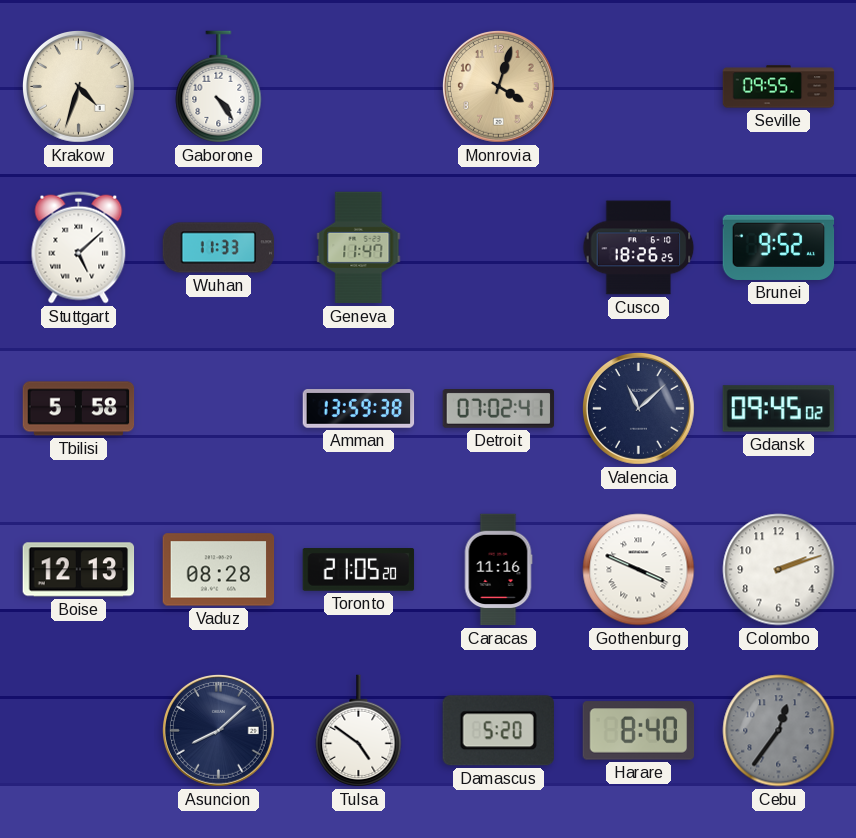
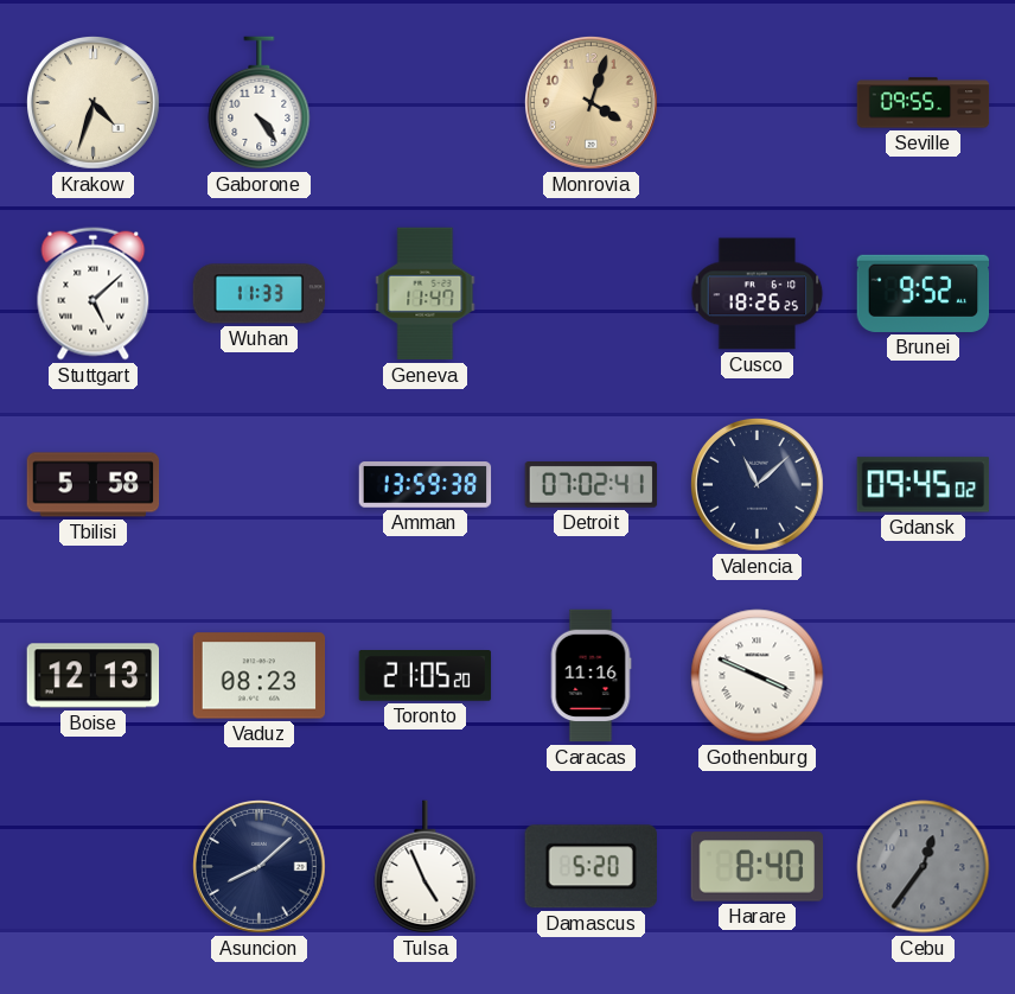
Vaduz: 08:28 -> 08:23
Colombo: 2:12 -> none
Tulsa: 4:51 -> 4:56
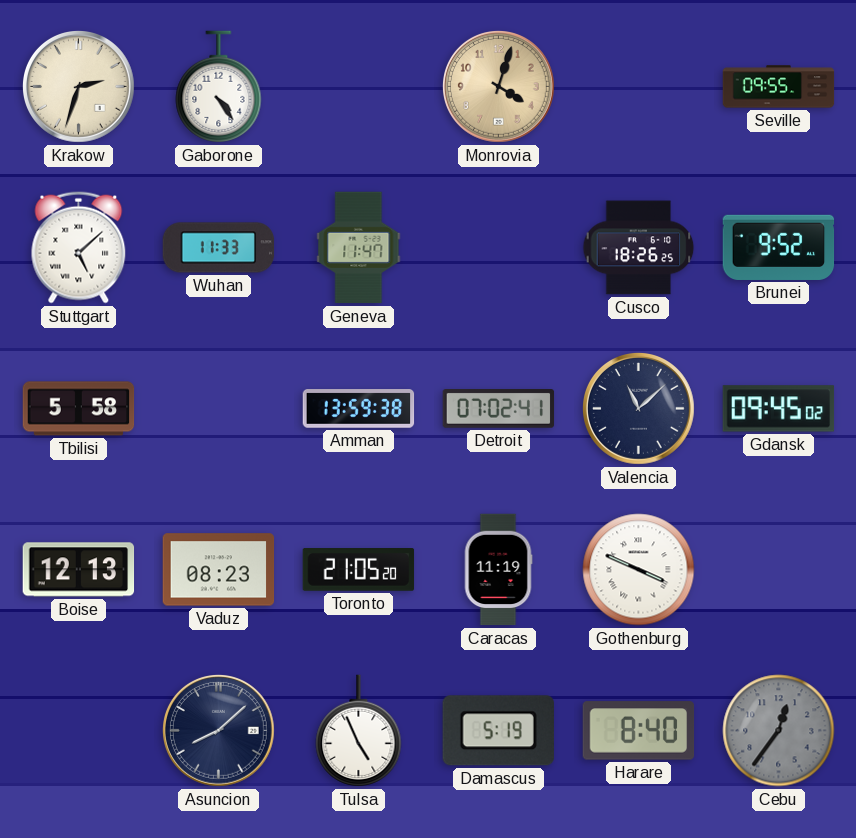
Krakow: 4:33 -> 2:33
Caracas: 11:16 -> 11:19
Damascus: 5:20 -> 5:19
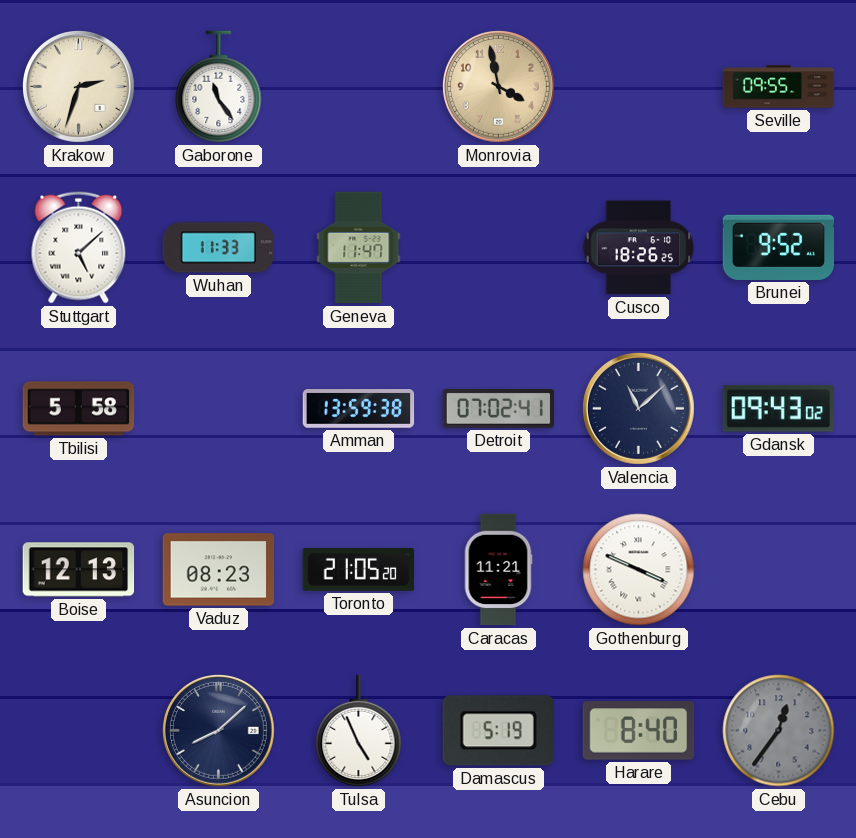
Gaborone: 4:24 -> 11:24
Monrovia: 4:03 -> 3:58
Gdansk: 09:45 -> 09:43
Caracas: 11:19 -> 11:21
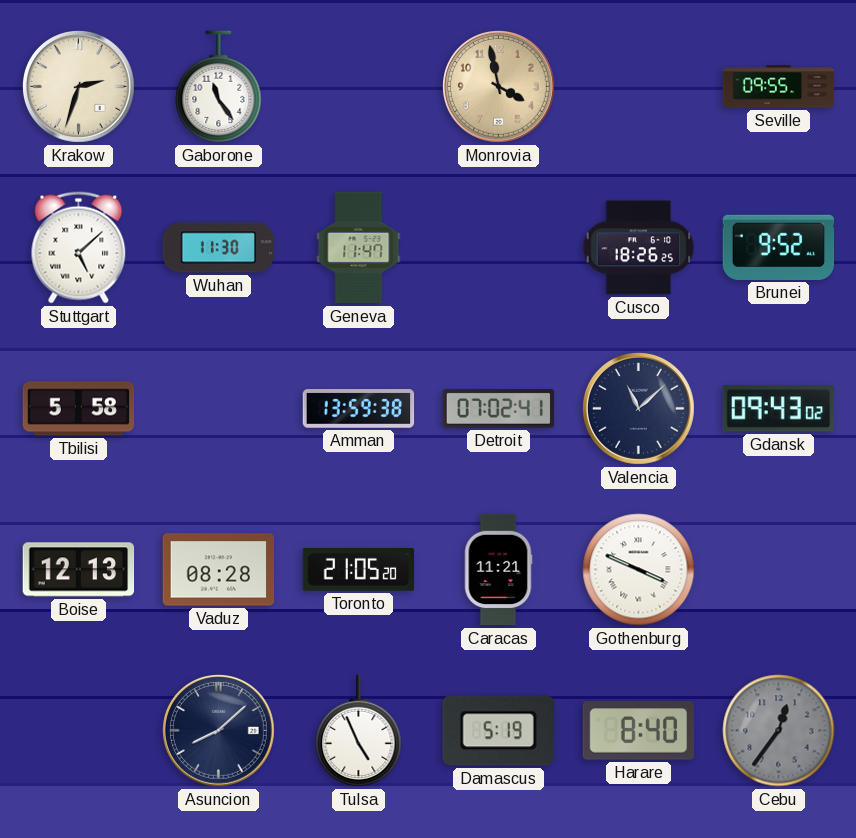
Wuhan: 11:33 -> 11:30
Vaduz: 08:23 -> 08:28
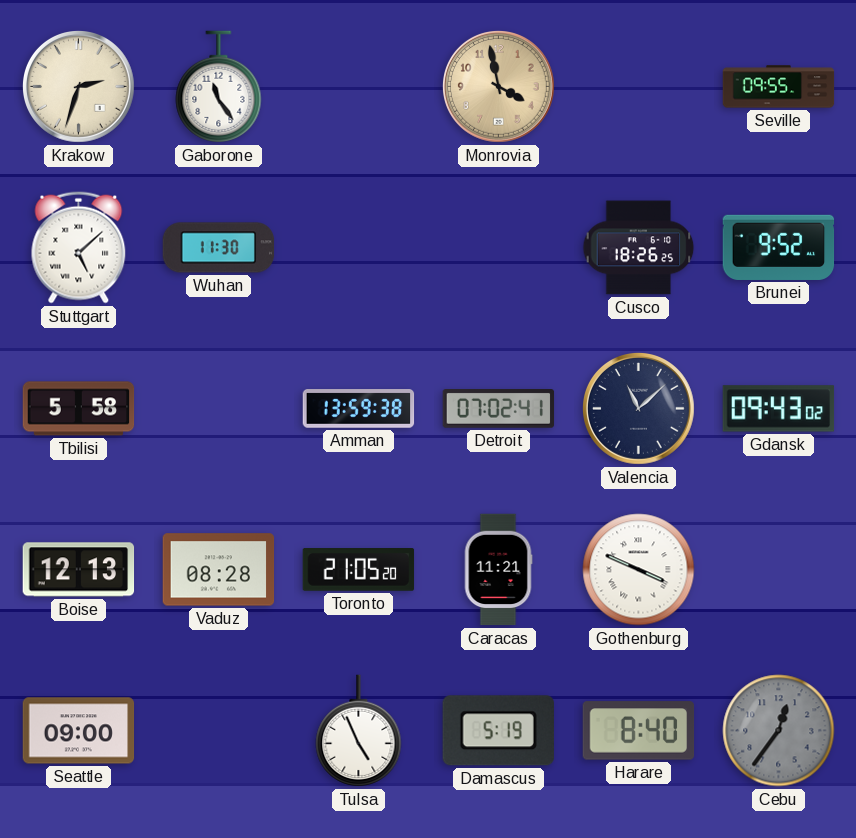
Geneva: 11:47 -> none
Seattle: none -> 09:00
Asuncion: 8:08 -> none
